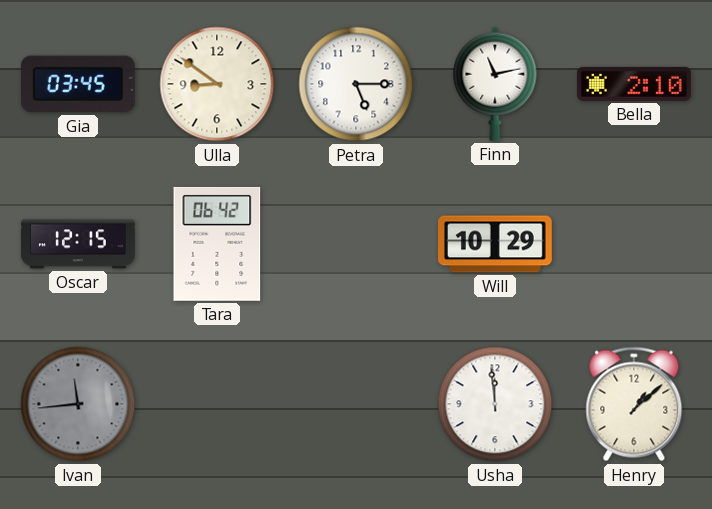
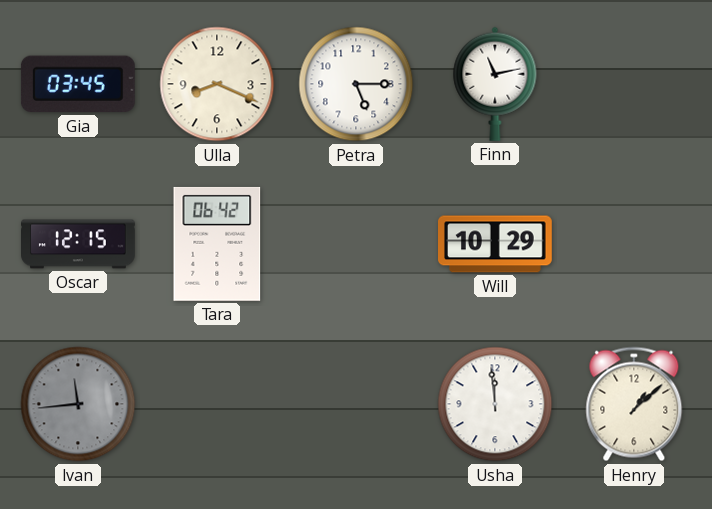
Ulla: 8:51 -> 8:19
Bella: 2:10 -> none
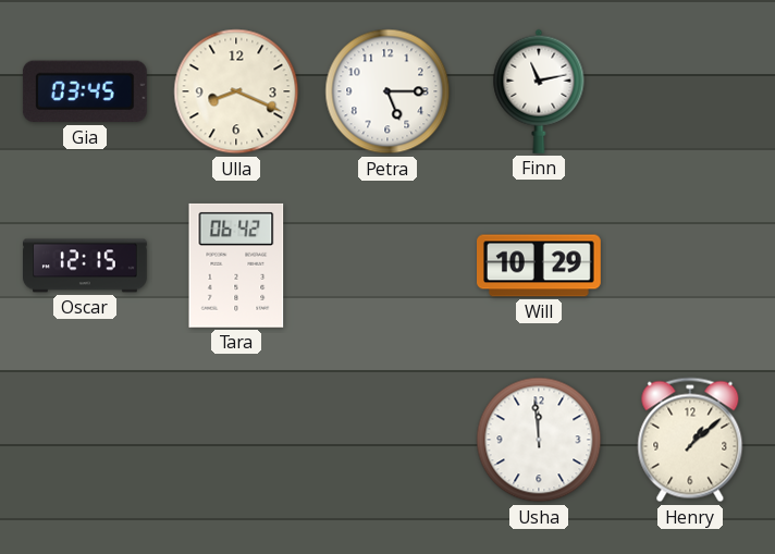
Ivan: 11:44 -> none
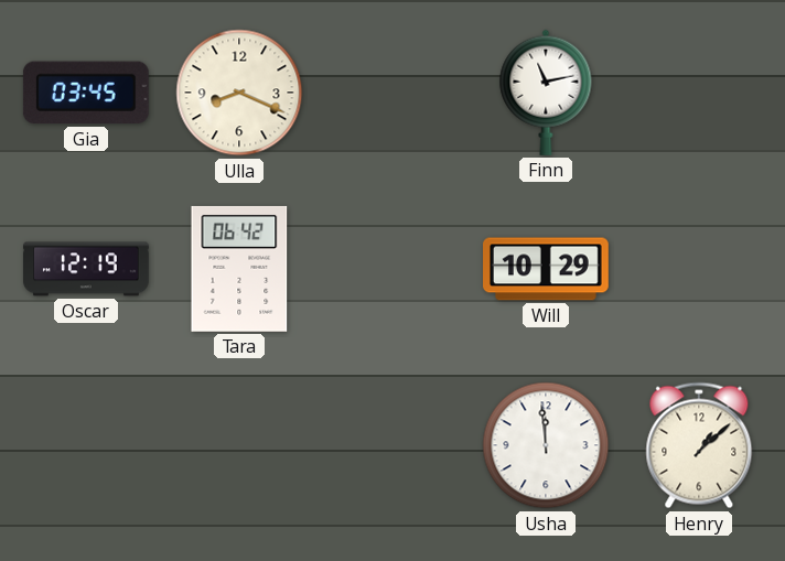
Petra: 5:15 -> none
Oscar: 12:15 -> 12:19
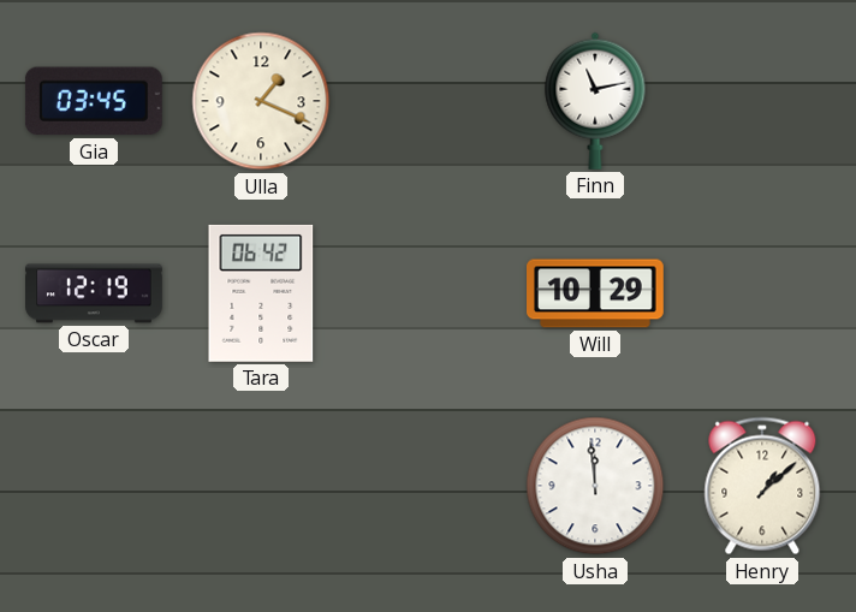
Ulla: 8:19 -> 1:19
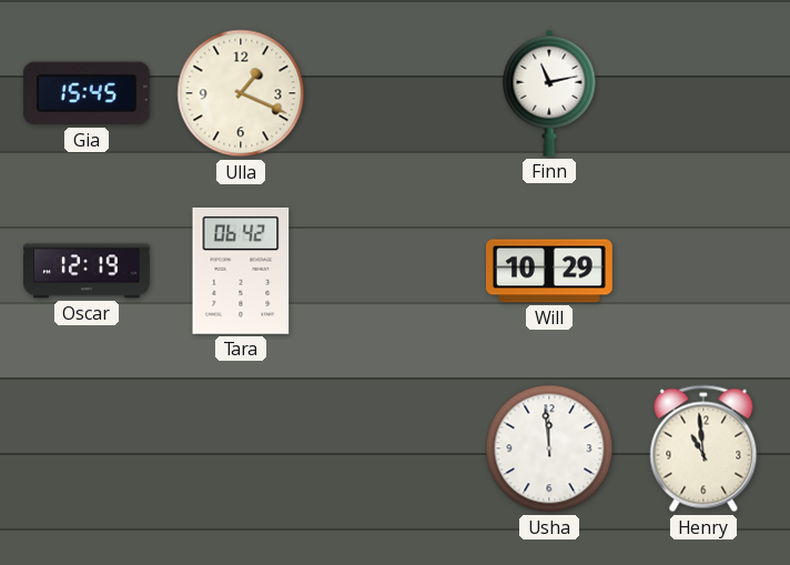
Gia: 03:45 -> 15:45
Henry: 1:08 -> 10:59
